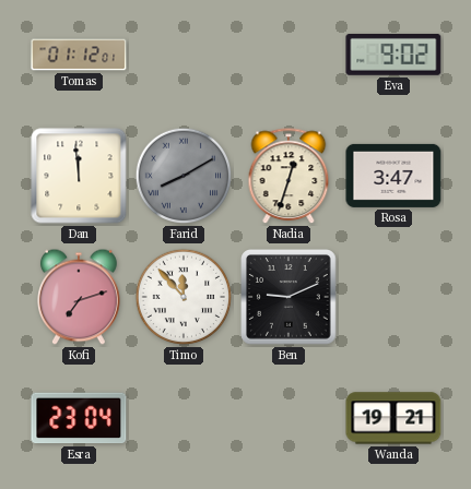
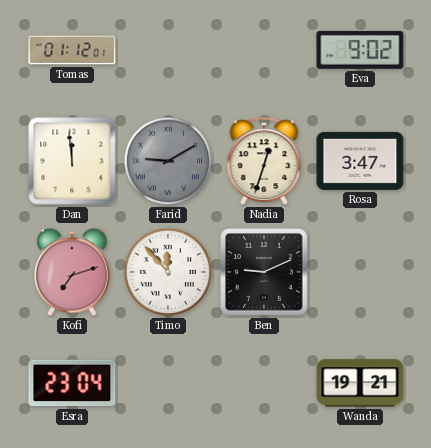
Farid: 8:10 -> 9:10
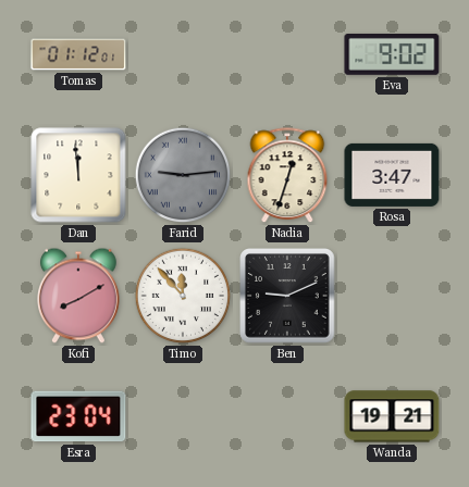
Farid: 9:10 -> 9:14
Kofi: 7:12 -> 8:10
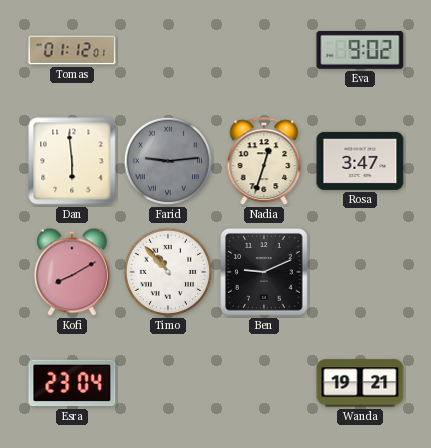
Dan: 11:59 -> 5:59
Timo: 11:53 -> 10:53
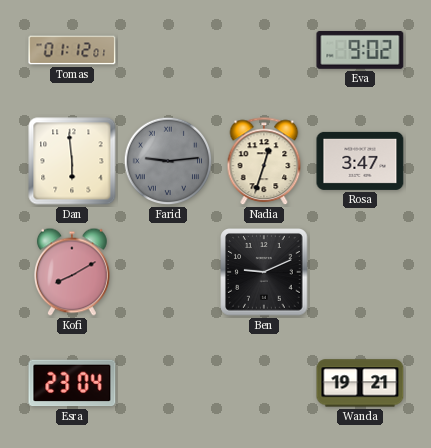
Timo: 10:53 -> none
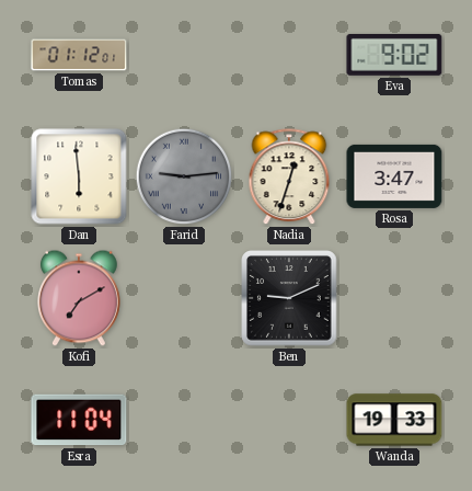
Kofi: 8:10 -> 7:10
Esra: 23:04 -> 11:04
Wanda: 19:21 -> 19:33
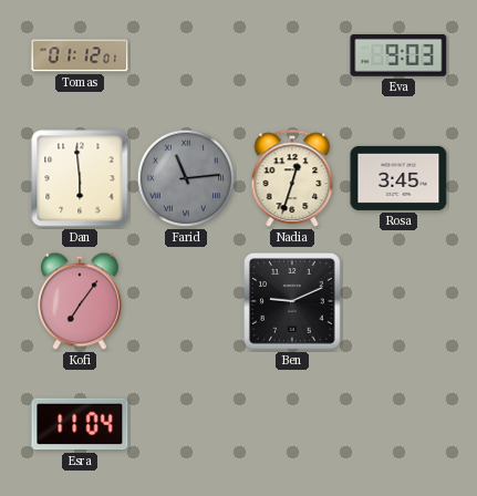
Eva: 9:02 -> 9:03
Farid: 9:14 -> 11:14
Rosa: 3:47 -> 3:45
Kofi: 7:10 -> 7:06
Wanda: 19:33 -> none
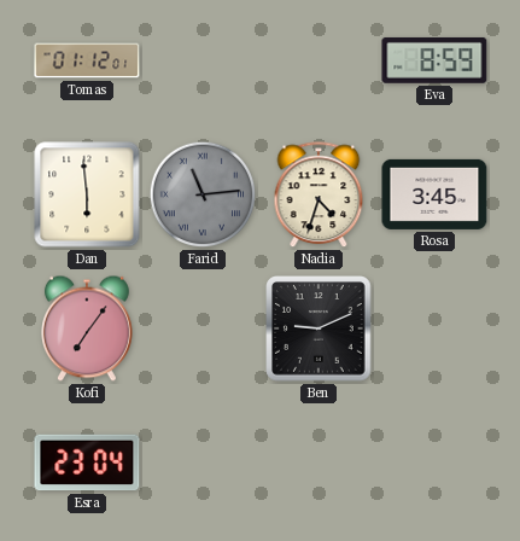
Eva: 9:03 -> 8:59
Nadia: 12:33 -> 4:33
Esra: 11:04 -> 23:04
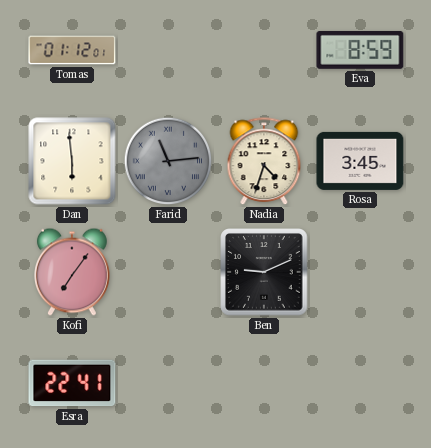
Esra: 23:04 -> 22:41
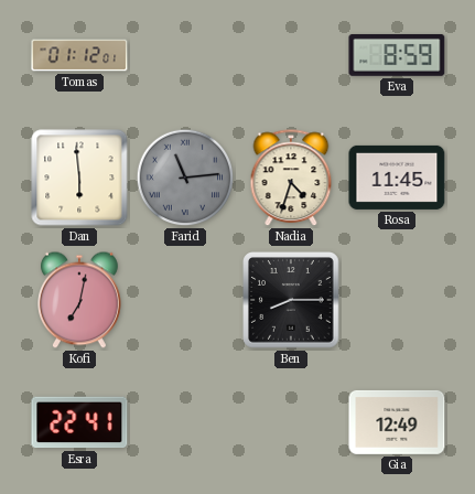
Rosa: 3:45 -> 11:45
Kofi: 7:06 -> 7:02
Ben: 9:11 -> 8:15
Gia: none -> 12:49
